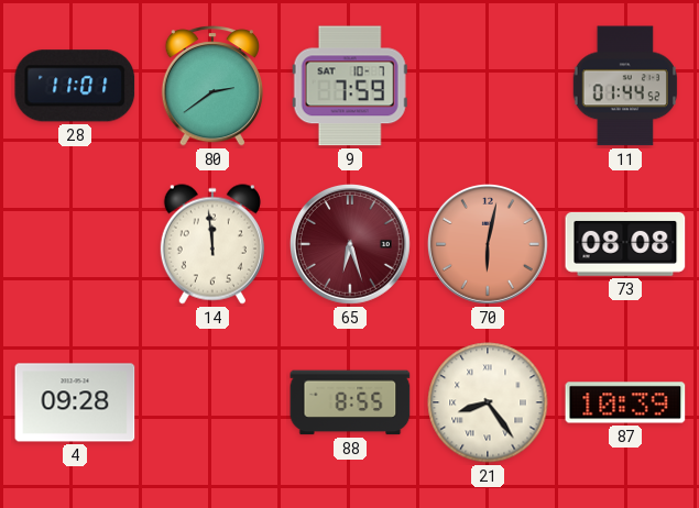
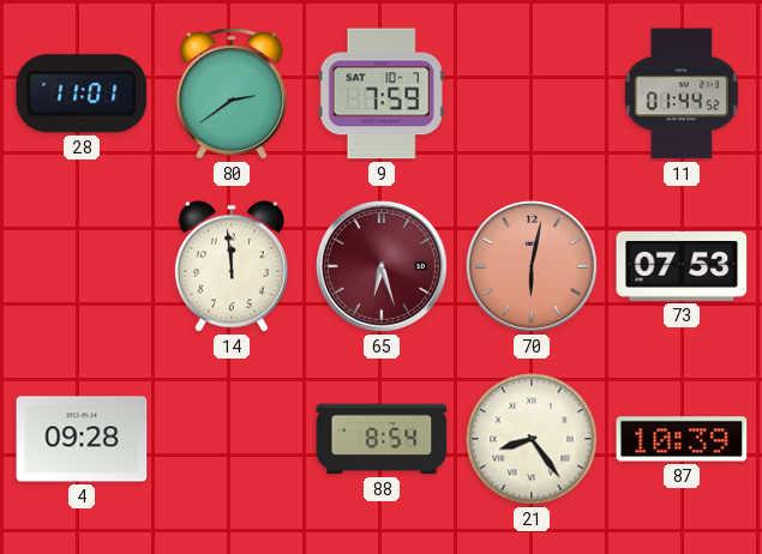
73: 08:08 -> 07:53
88: 8:55 -> 8:54
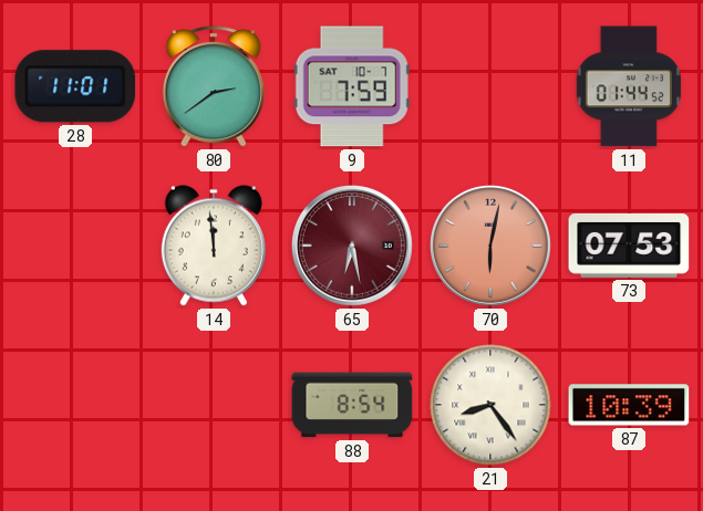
65: 6:27 -> 6:28
4: 09:28 -> none
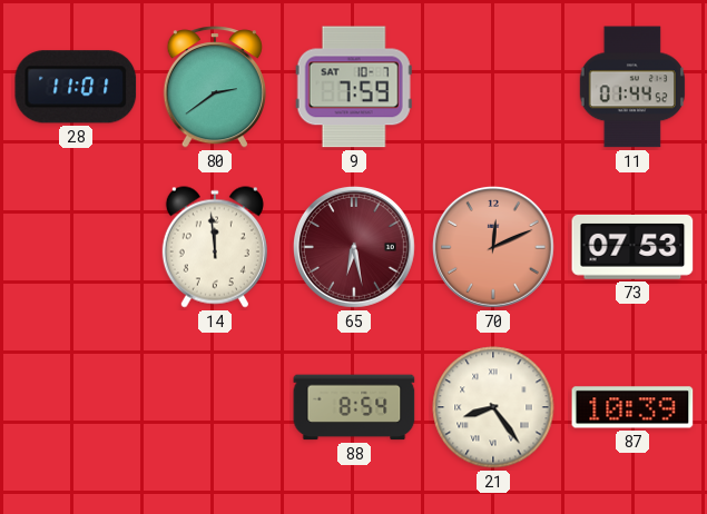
70: 6:02 -> 12:11
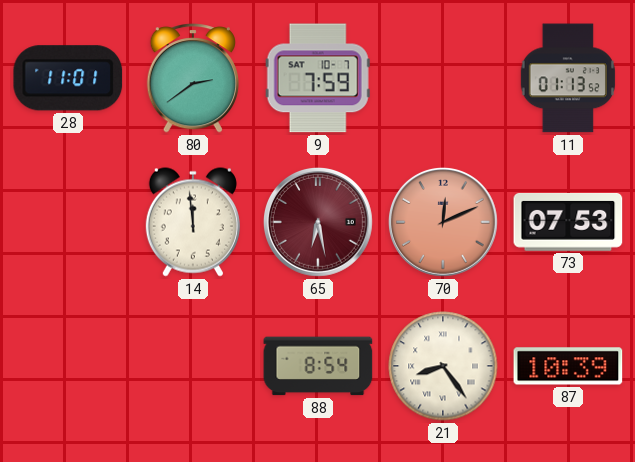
11: 01:44 -> 01:13
